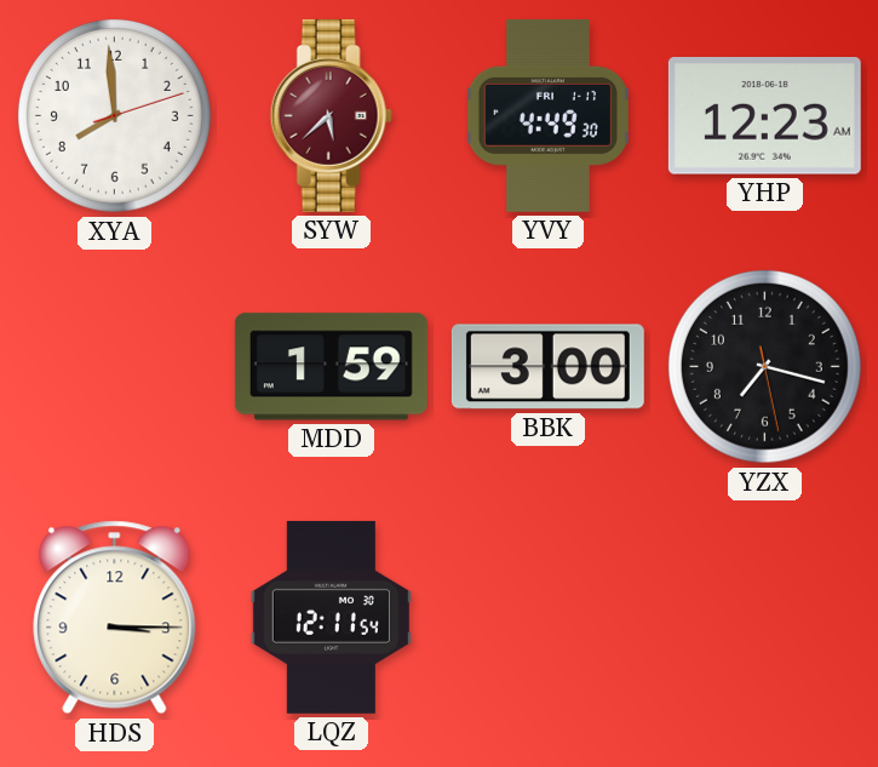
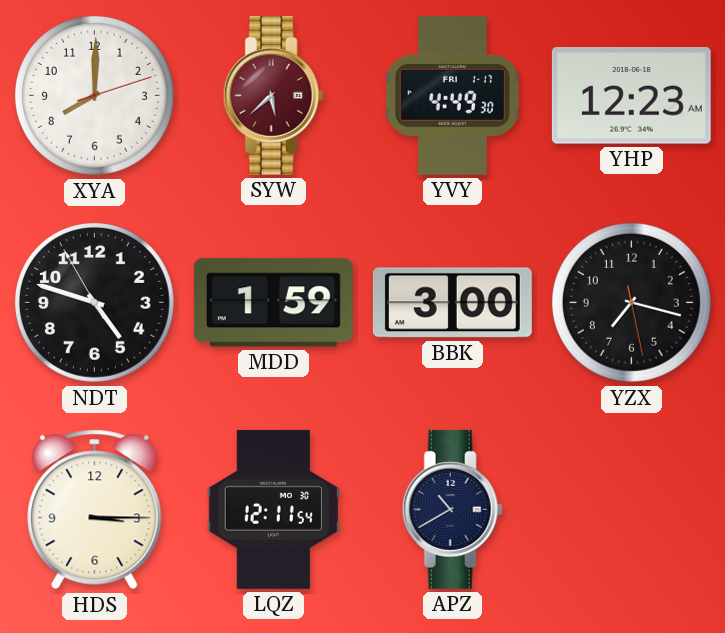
XYA: 7:59 -> 8:00
NDT: none -> 4:47
APZ: none -> 10:40
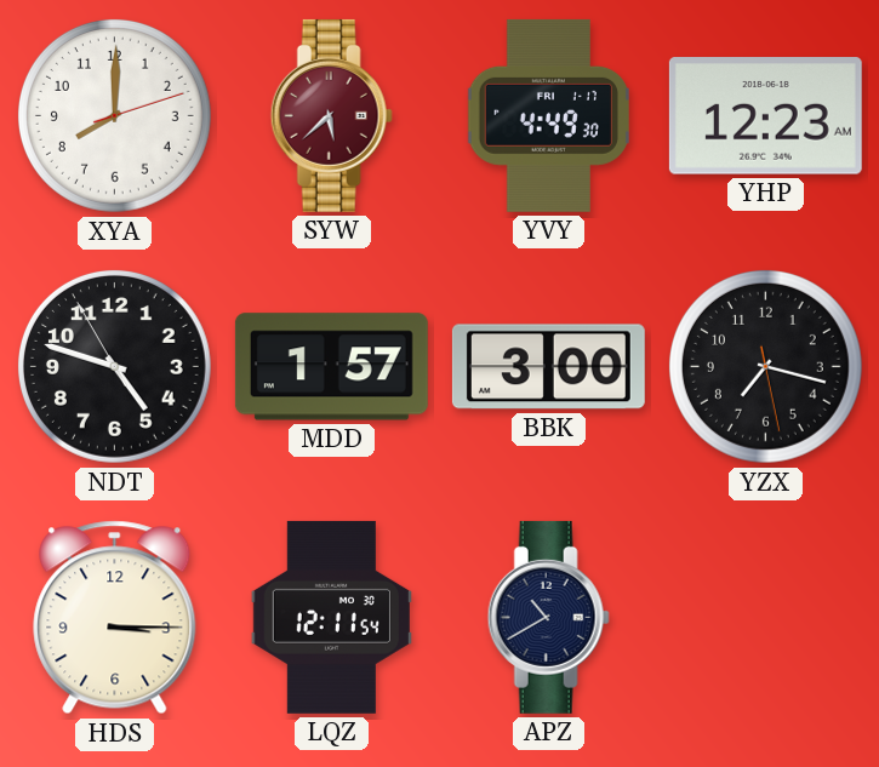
MDD: 1:59 -> 1:57
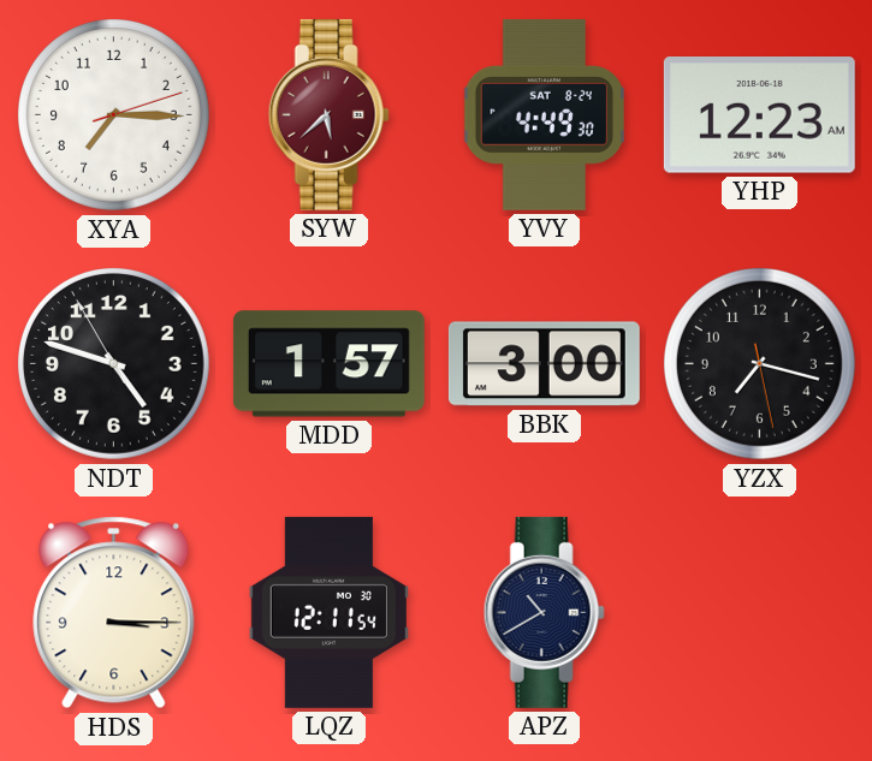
XYA: 8:00 -> 7:15
YVY date: FRI 1-17 -> SAT 8-24
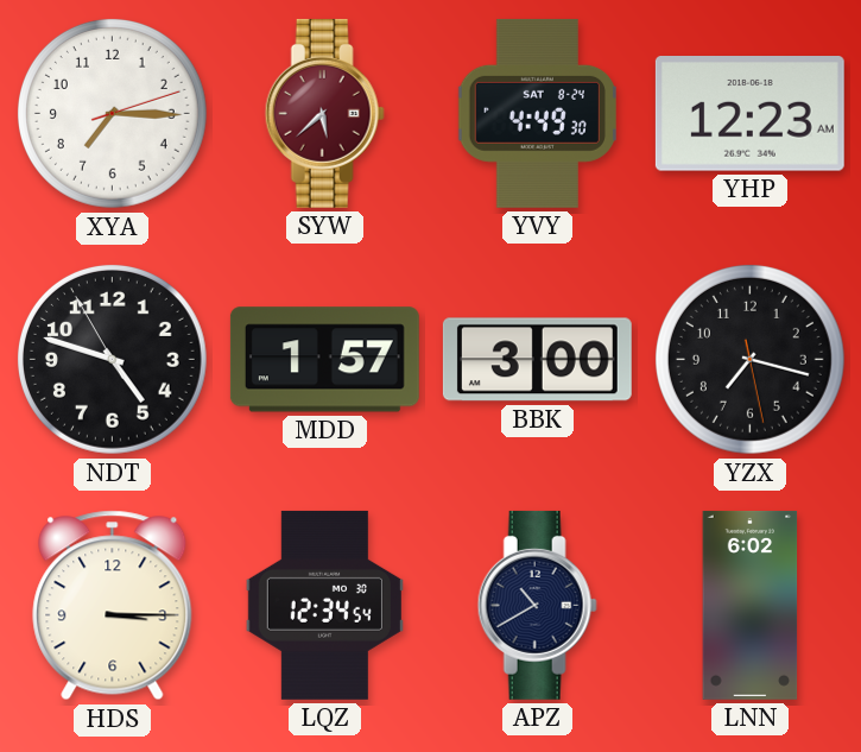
LQZ: 12:11 -> 12:34
LNN: none -> 6:02
